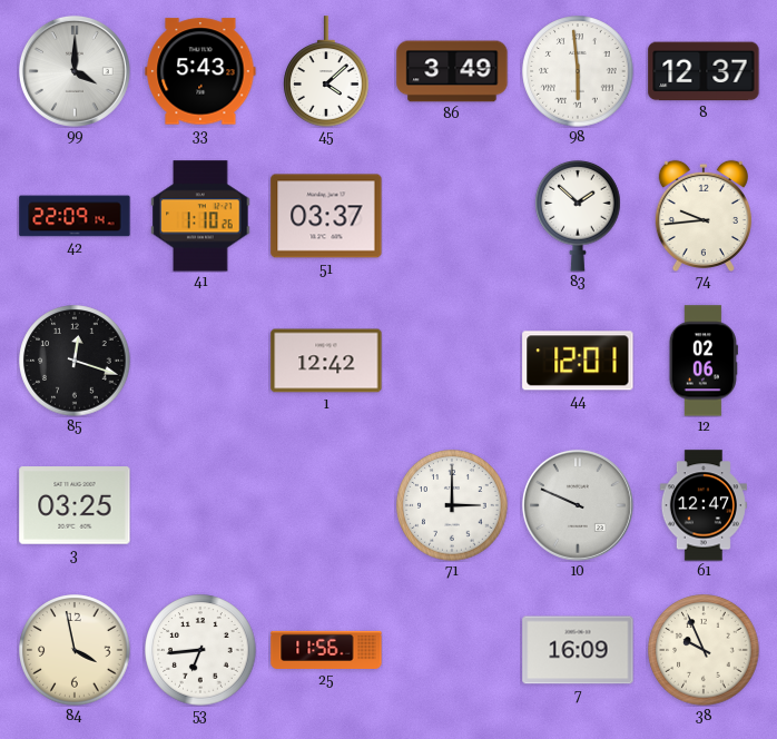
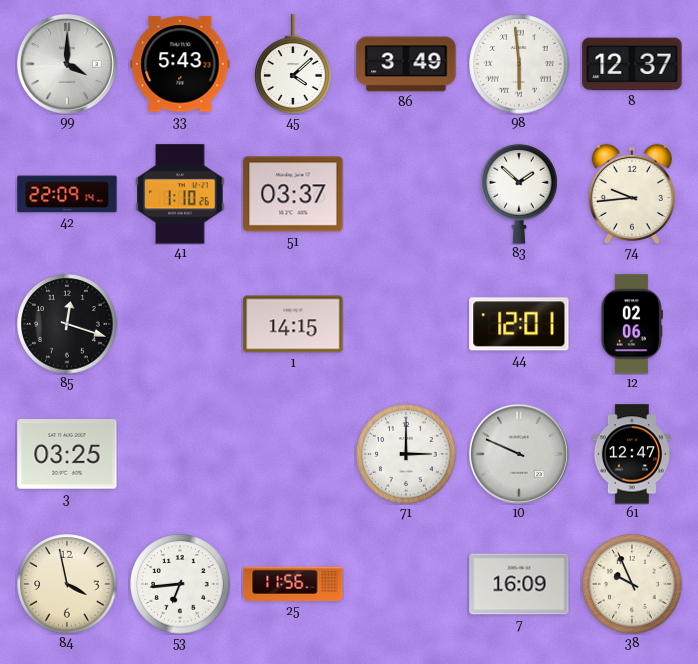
1: 12:42 -> 14:15
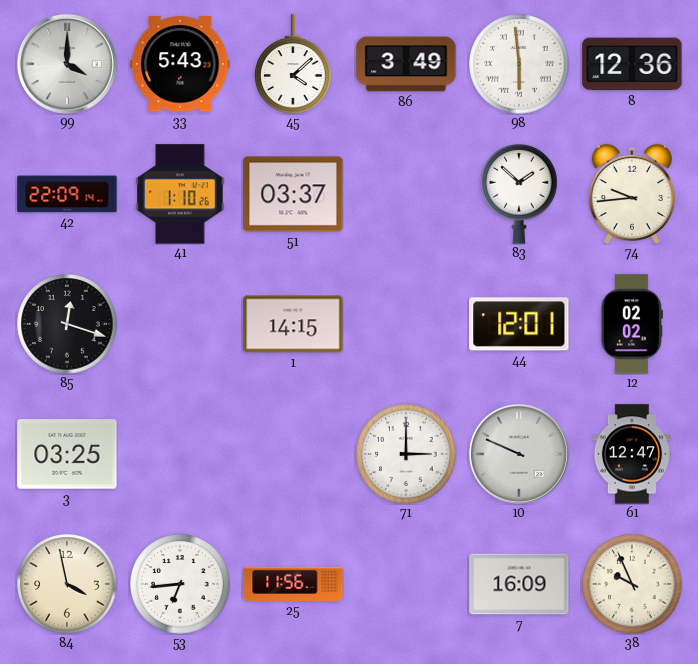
8: 12:37 -> 12:36
12: 02:06 -> 02:02
